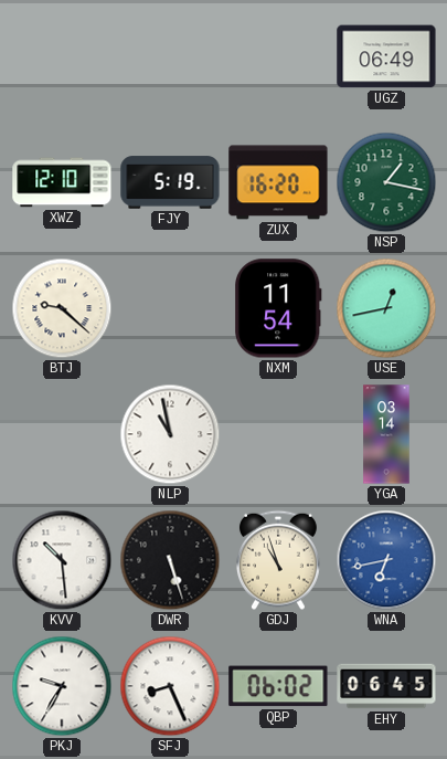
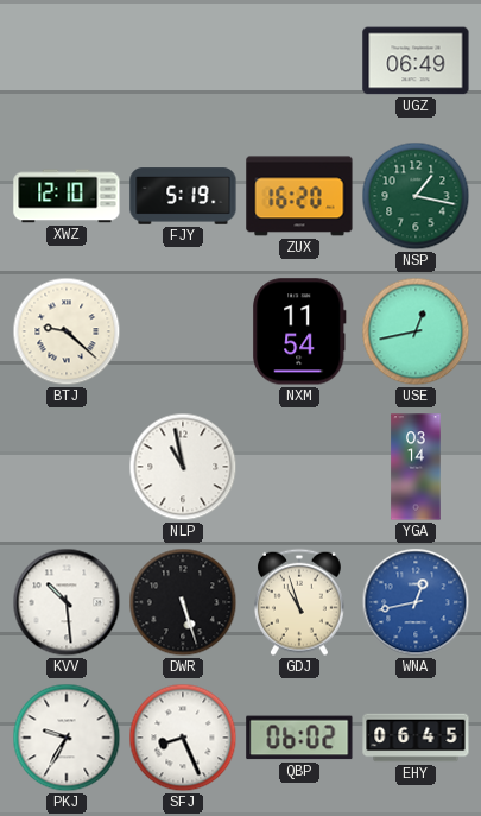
WNA: 6:43 -> 12:43
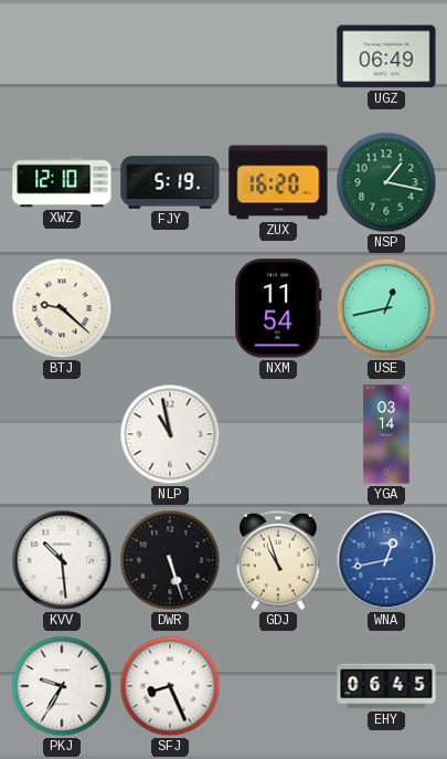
QBP: 06:02 -> none
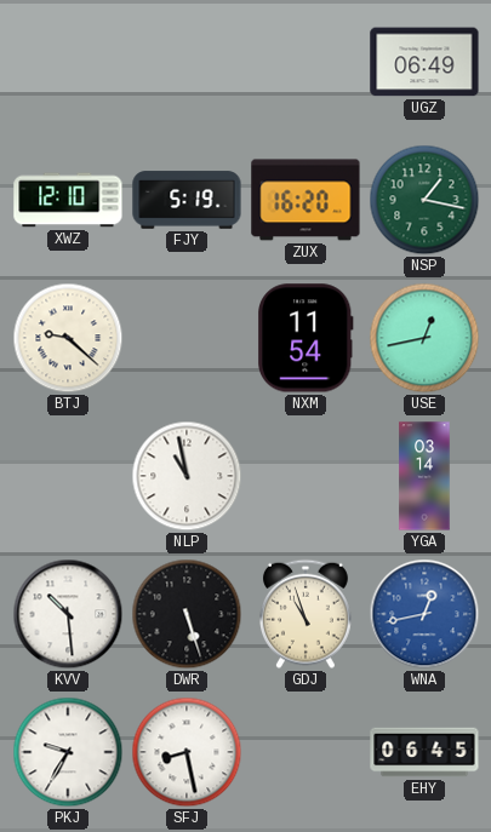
SFJ: 8:26 -> 8:28
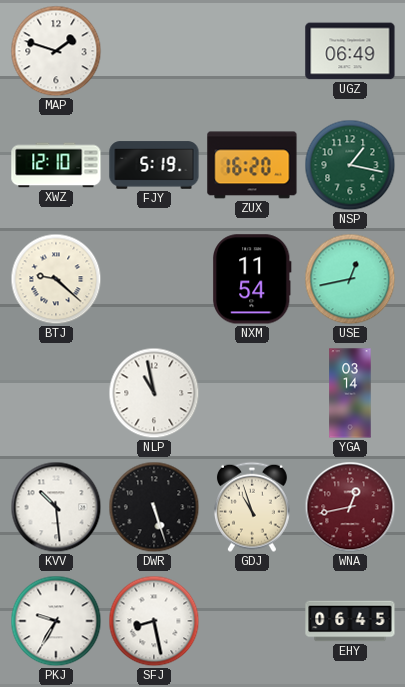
MAP: none -> 1:48
WNA dial: blue -> burgundy
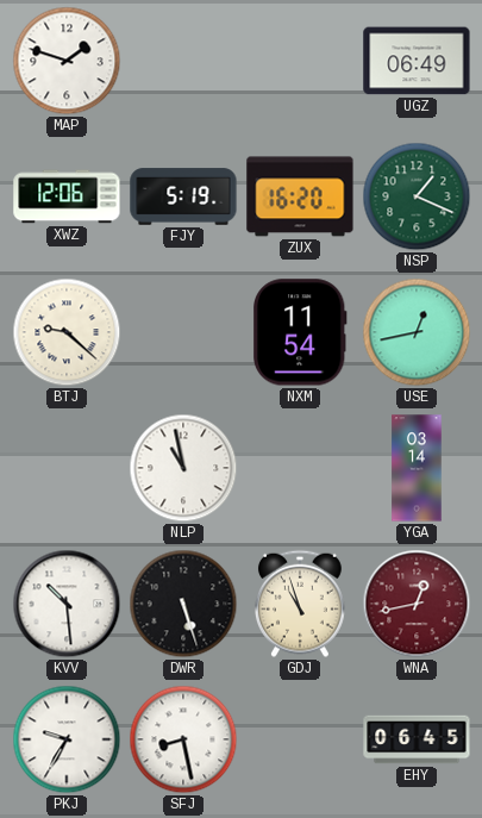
XWZ: 12:10 -> 12:06
NSP: 1:17 -> 1:19
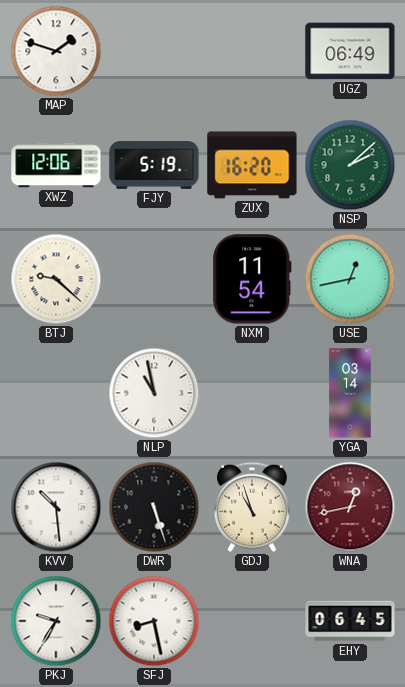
NSP: 1:19 -> 2:08
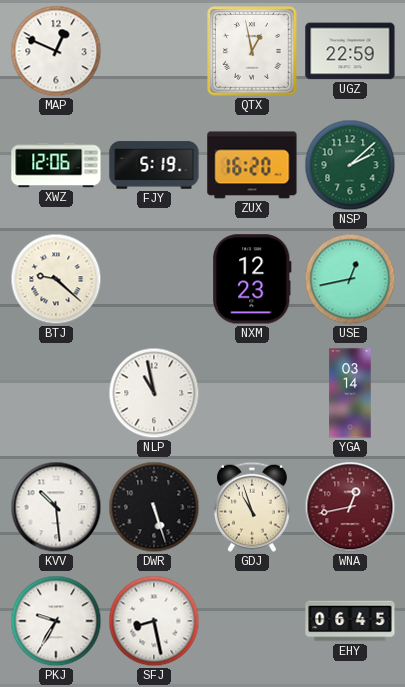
MAP: 1:48 -> 12:49
QTX: none -> 12:58
UGZ: 06:49 -> 22:59
NXM: 11:54 -> 12:23
